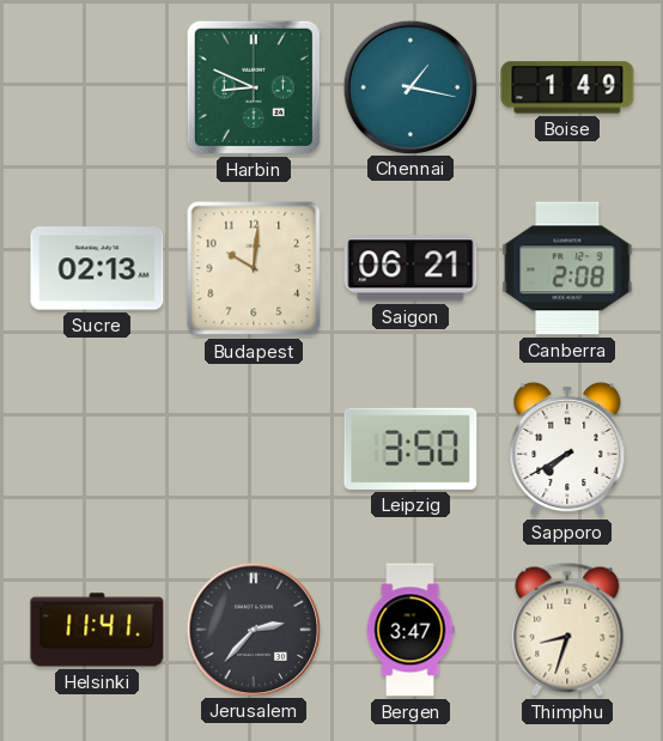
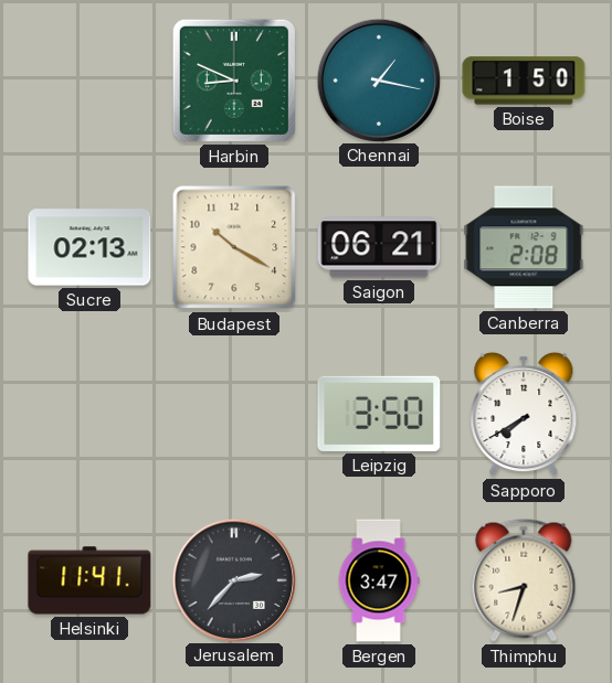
Boise: 1:49 -> 1:50
Budapest: 10:01 -> 10:20
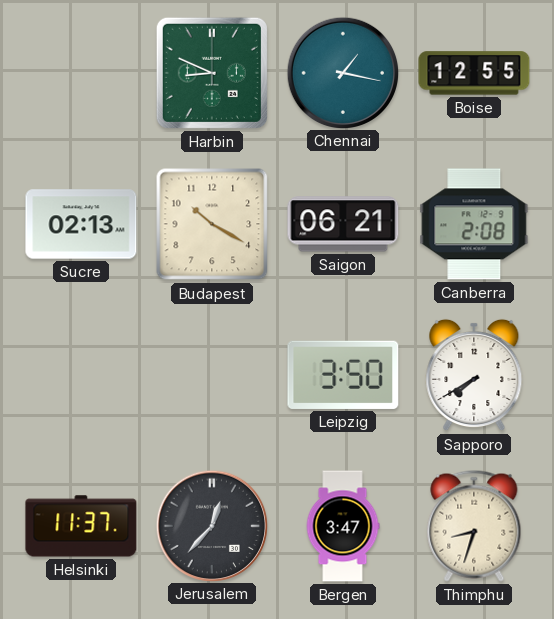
Boise: 1:50 -> 12:55
Helsinki: 11:41 -> 11:37
Jerusalem: 2:37 -> 12:37
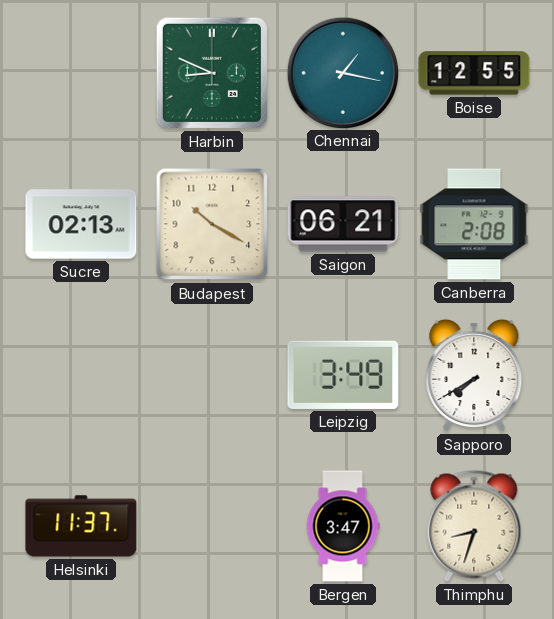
Leipzig: 3:50 -> 3:49
Jerusalem: 12:37 -> none
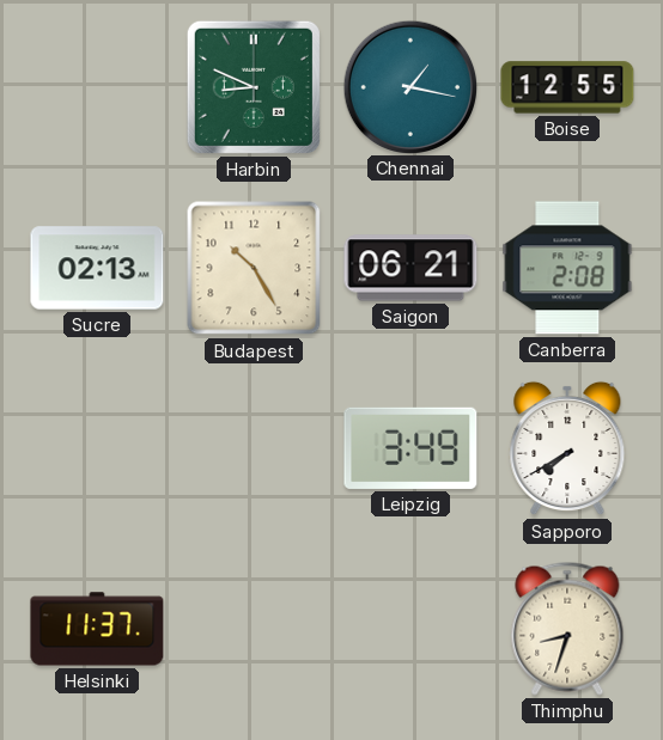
Budapest: 10:20 -> 10:25
Bergen: 3:47 -> none
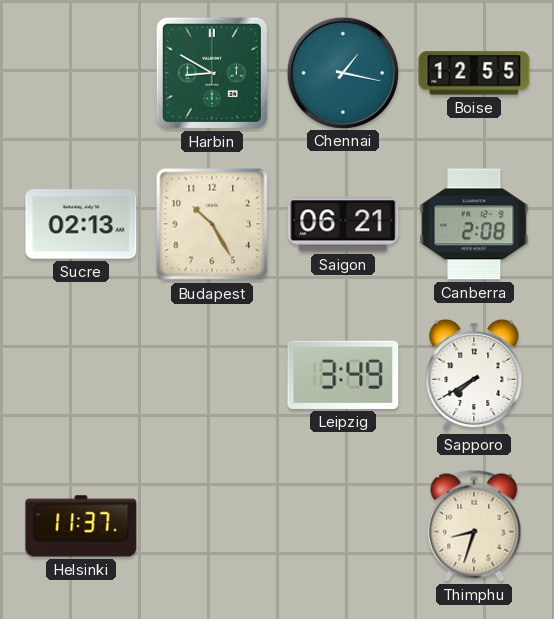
Harbin: 8:49 -> 8:50
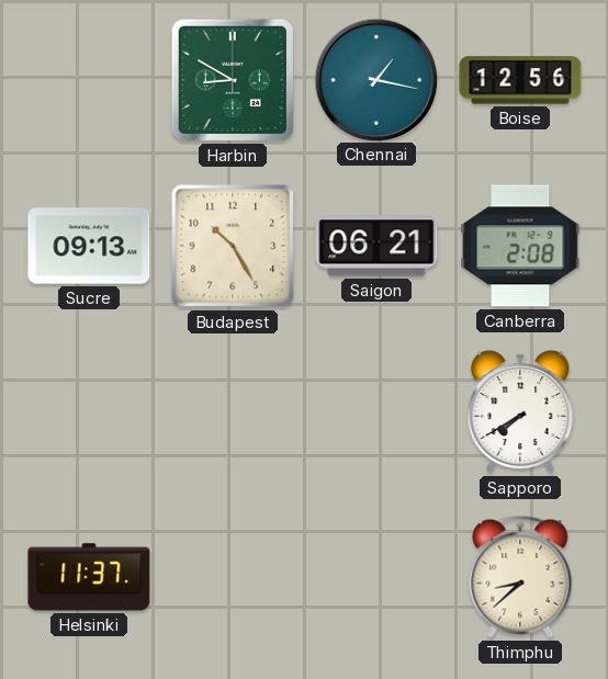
Boise: 12:55 -> 12:56
Sucre: 02:13 -> 09:13
Leipzig: 3:49 -> none
Thimphu: 8:33 -> 8:38
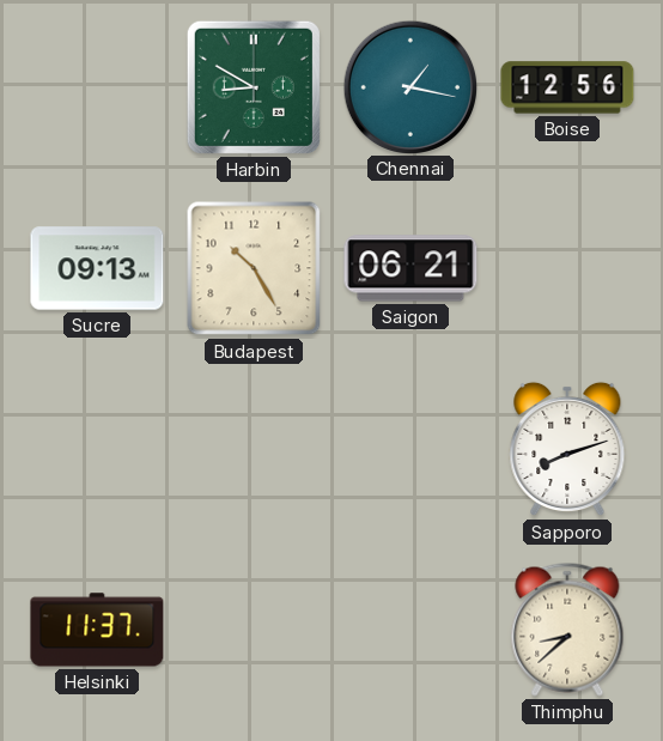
Canberra: 2:08 -> none
Sapporo: 7:40 -> 8:12
